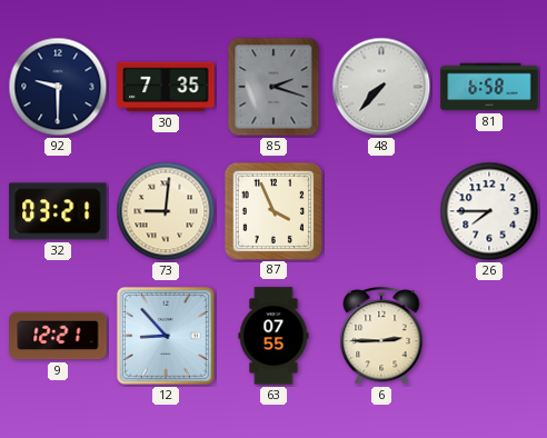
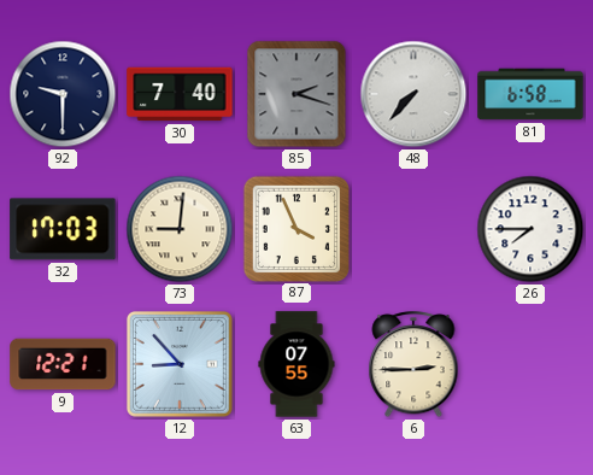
30: 7:35 -> 7:40
32: 03:21 -> 17:03
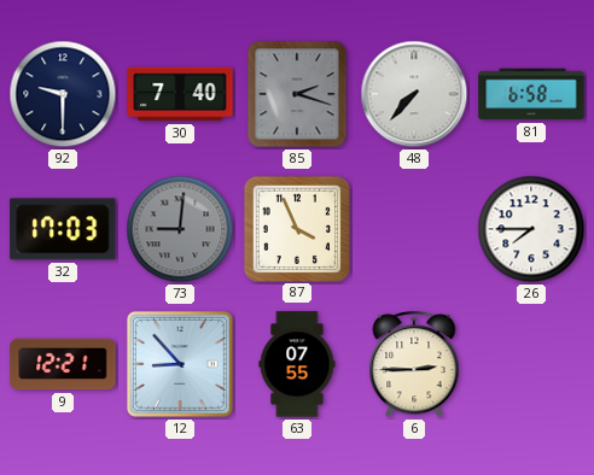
73 dial: cream -> grey
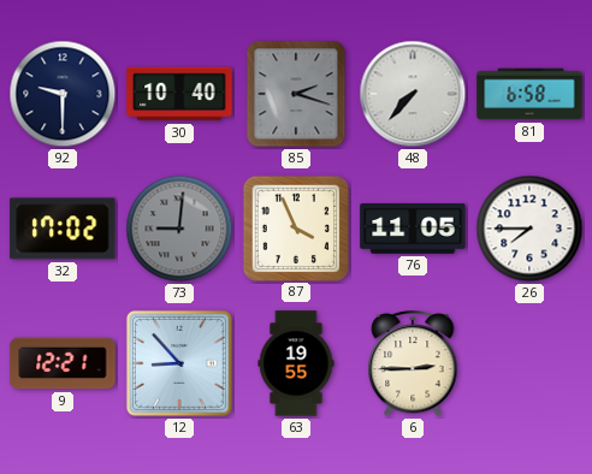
30: 7:40 -> 10:40
32: 17:03 -> 17:02
76: none -> 11:05
63: 07:55 -> 19:55
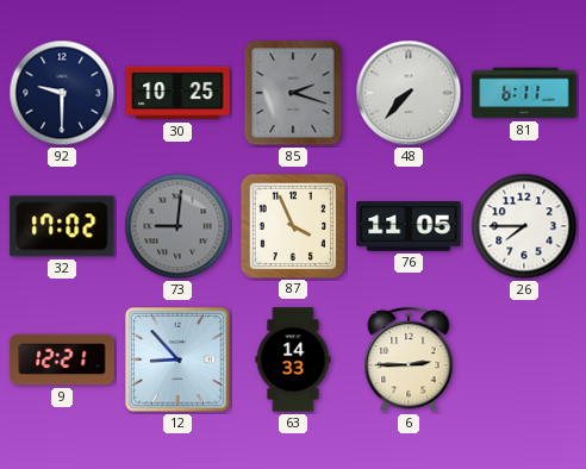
30: 10:40 -> 10:25
81: 6:58 -> 6:11
63: 19:55 -> 14:33
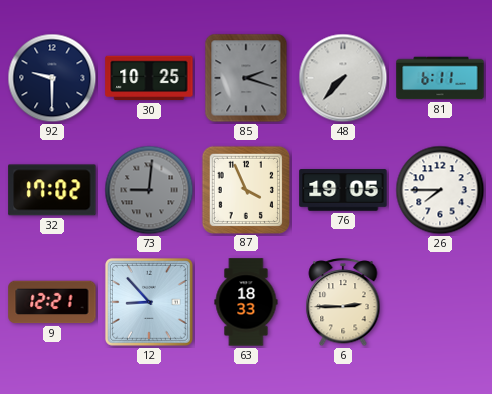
76: 11:05 -> 19:05
63: 14:33 -> 18:33
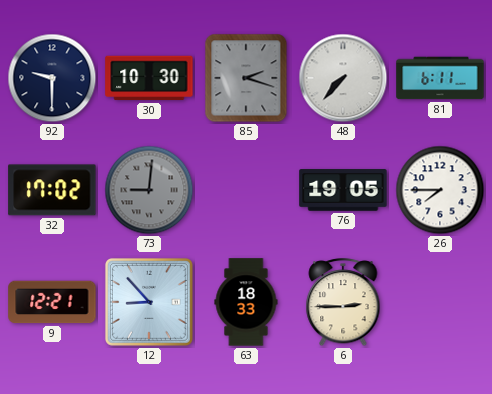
30: 10:25 -> 10:30
87: 3:56 -> none
